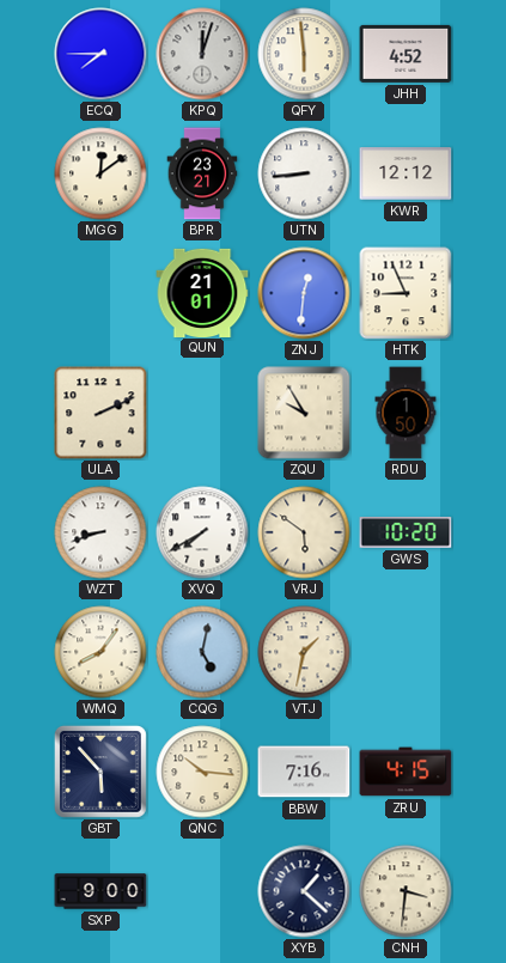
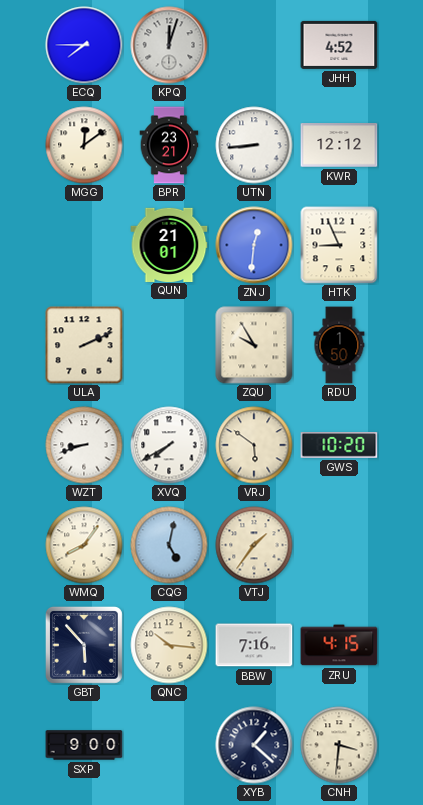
QFY: 5:59 -> none
VTJ: 1:32 -> 1:36
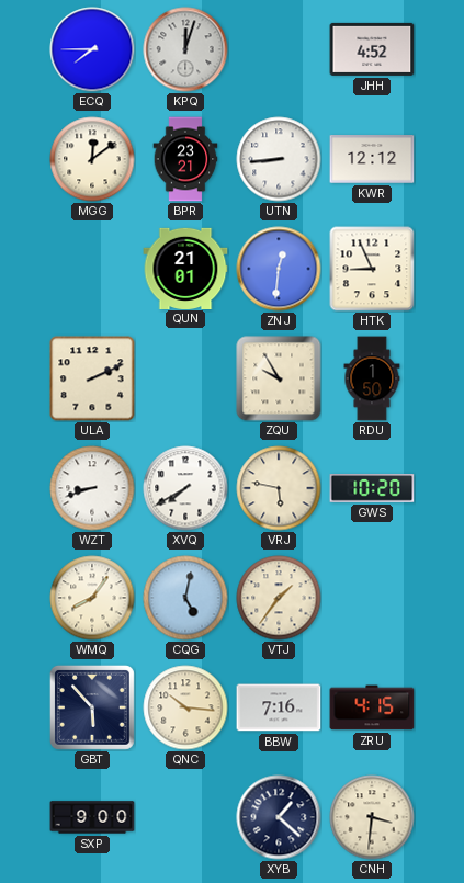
VRJ: 5:51 -> 5:47
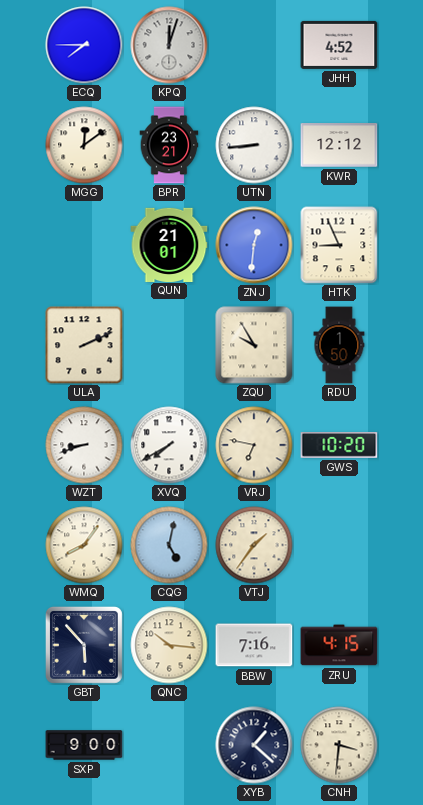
VRJ: 5:47 -> 6:47
